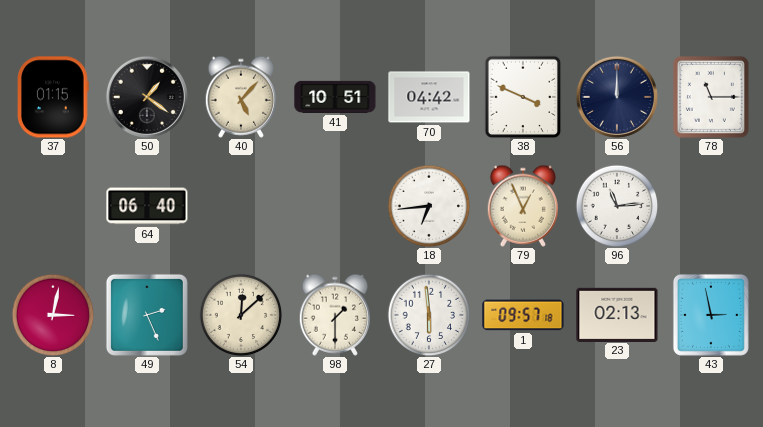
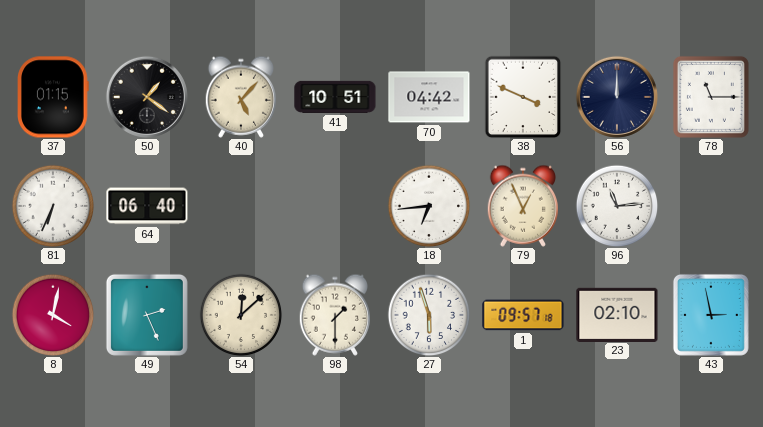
81: none -> 6:34
8: 3:02 -> 4:02
27: 5:59 -> 5:57
23: 02:13 -> 02:10
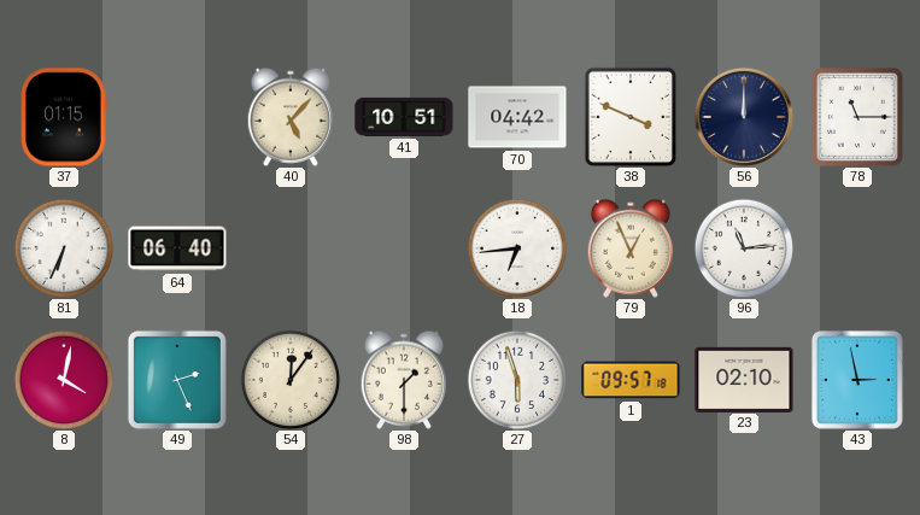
50: 1:21 -> none
54: 12:08 -> 12:06
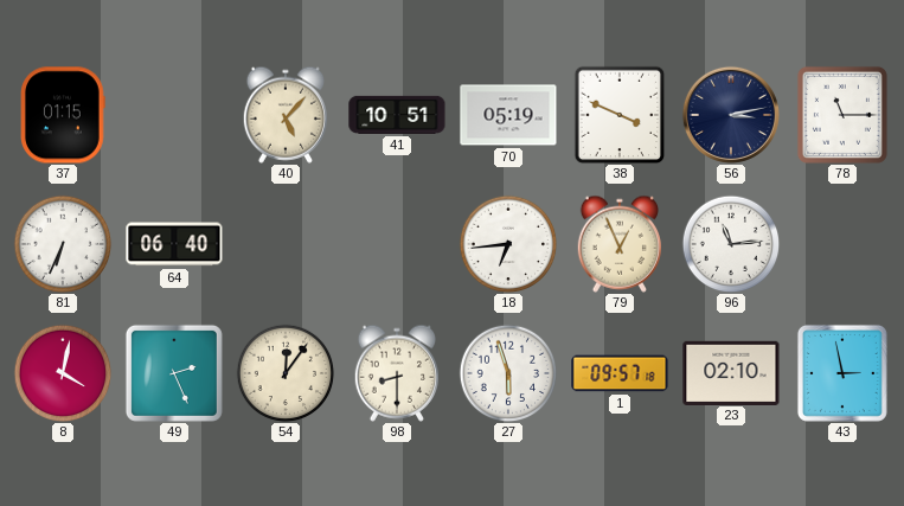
70: 04:42 -> 05:19
56: 12:00 -> 3:13
98: 1:30 -> 8:30
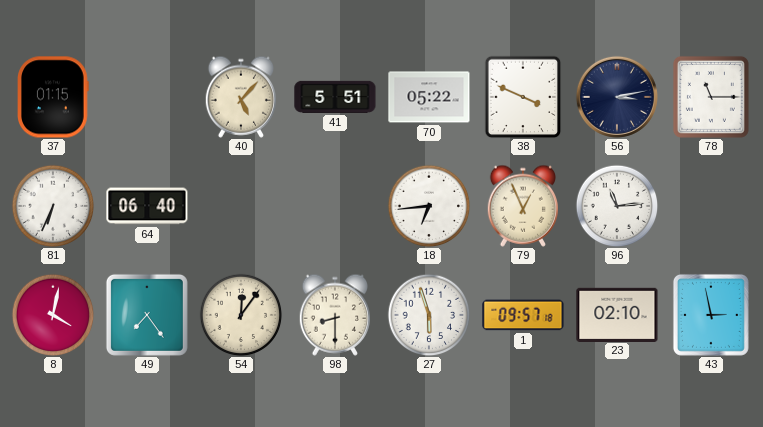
41: 10:51 -> 5:51
70: 05:19 -> 05:22
49: 2:26 -> 7:24
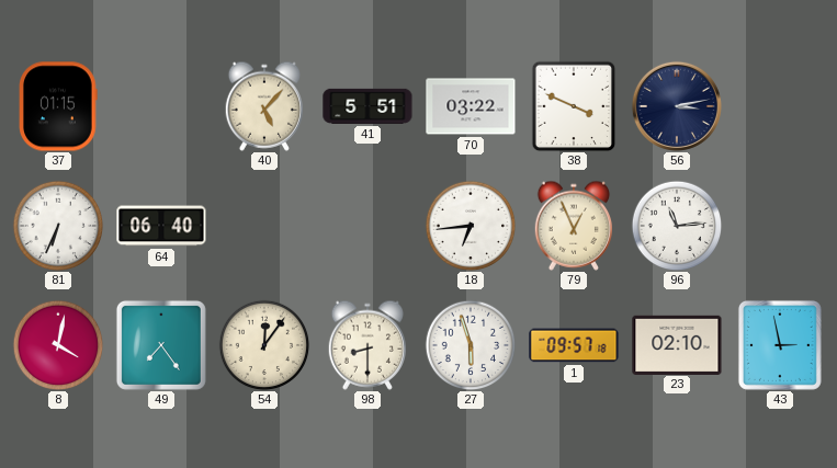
70: 05:22 -> 03:22
78: 11:15 -> none
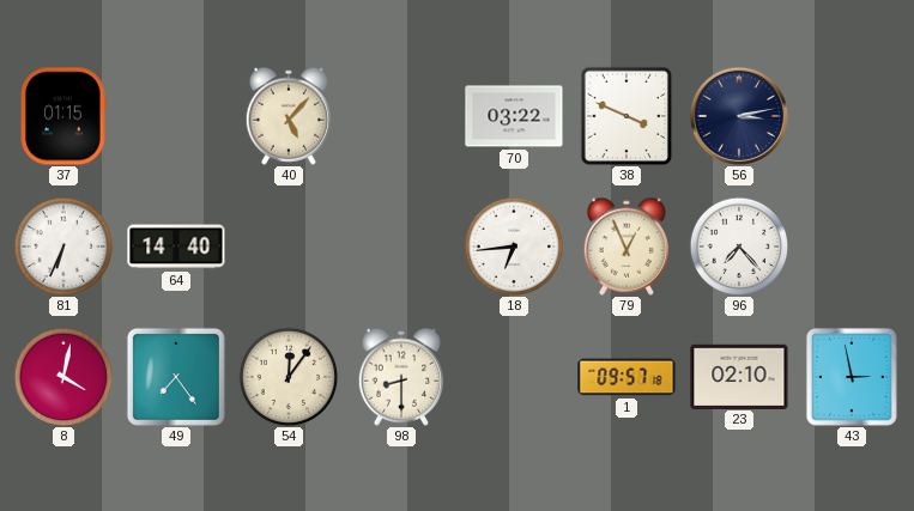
41: 5:51 -> none
64: 06:40 -> 14:40
96: 11:14 -> 7:23
27: 5:57 -> none
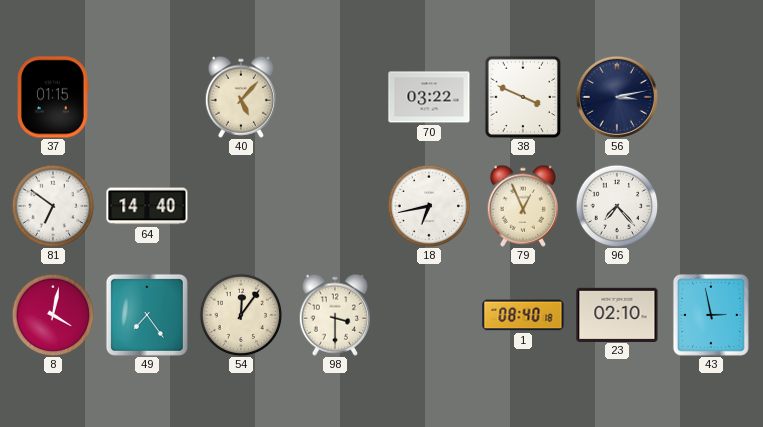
81: 6:34 -> 6:51
18: 6:44 -> 6:43
98: 8:30 -> 3:30
1: 09:57 -> 08:40
